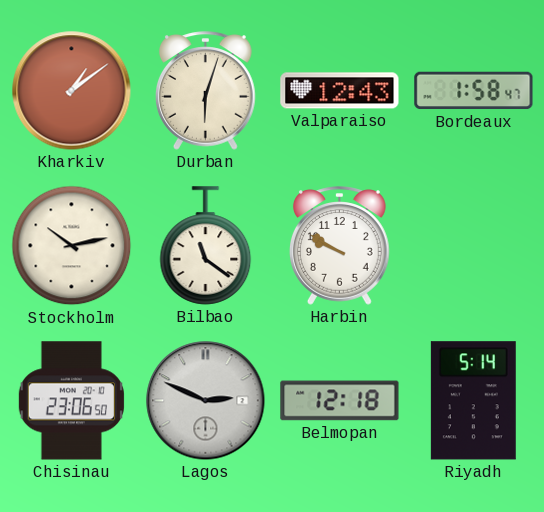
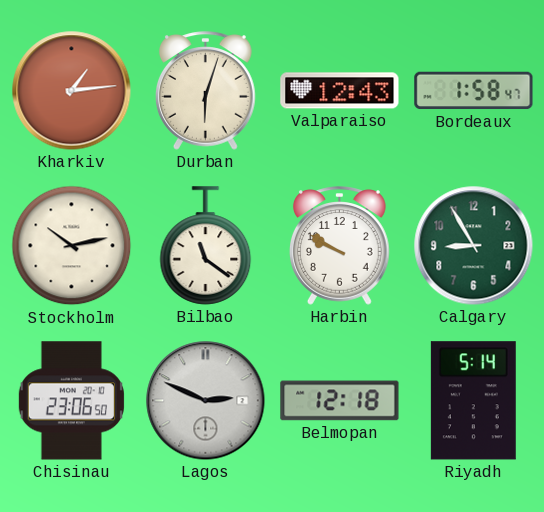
Kharkiv: 1:09 -> 1:14
Calgary: none -> 8:55
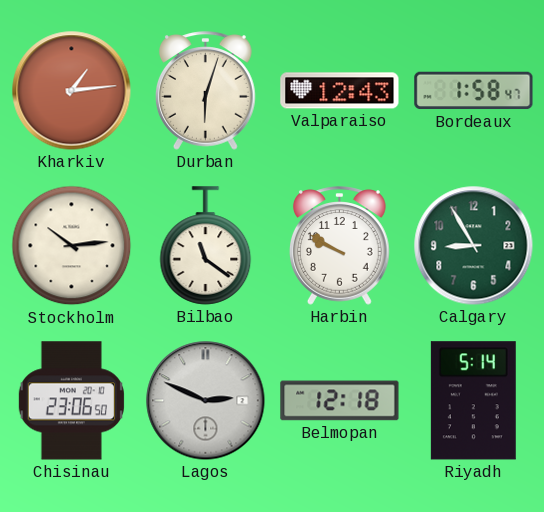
Stockholm: 10:13 -> 10:14
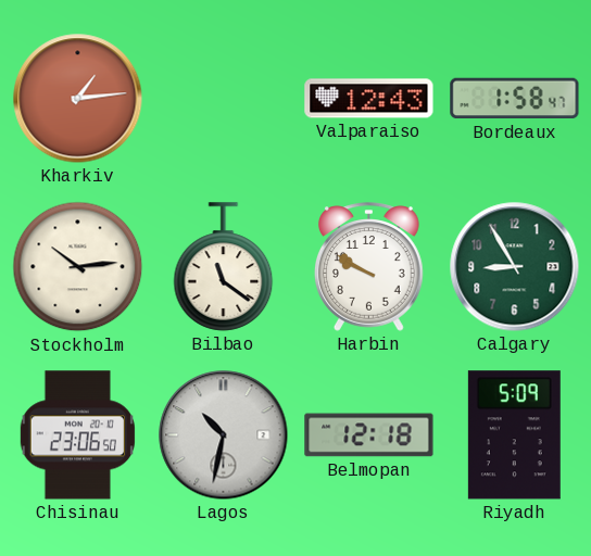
Durban: 6:03 -> none
Lagos: 2:49 -> 10:32
Riyadh: 5:14 -> 5:09
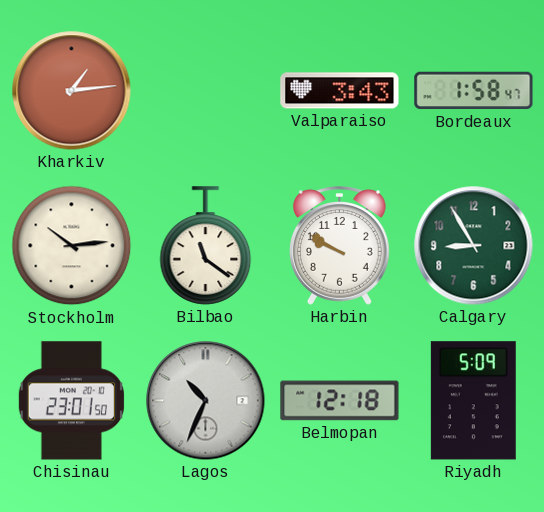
Valparaiso: 12:43 -> 3:43
Chisinau: 23:06 -> 23:01
Lagos: 10:32 -> 10:34
